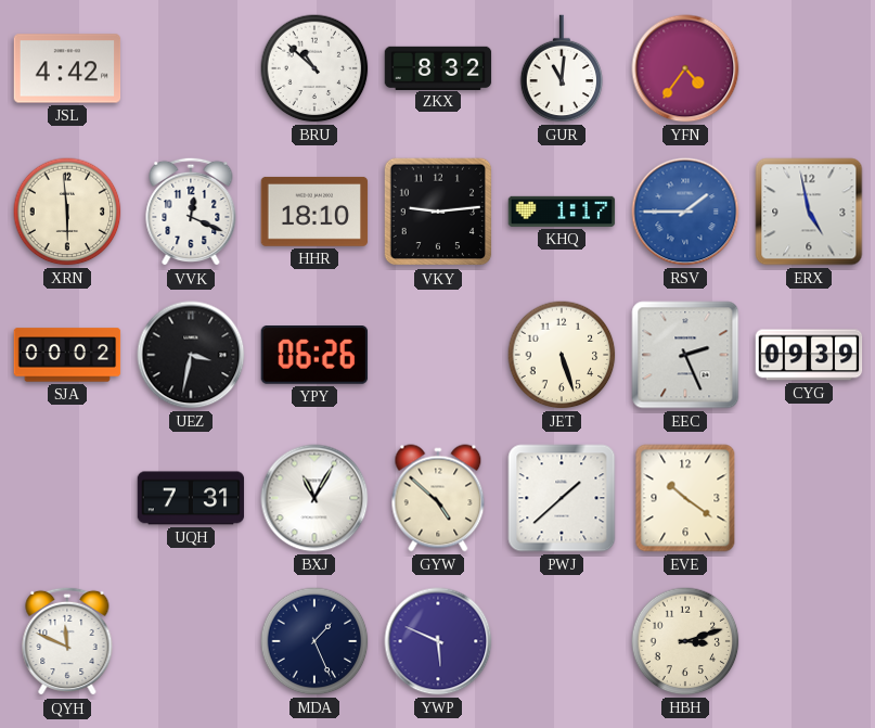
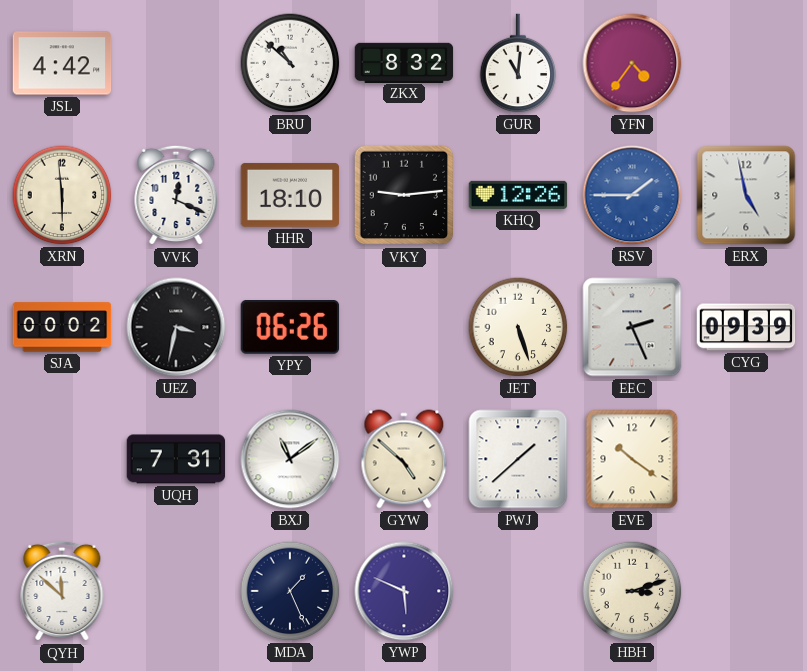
KHQ: 1:17 -> 12:26
BXJ: 11:05 -> 11:09
QYH: 11:49 -> 11:52
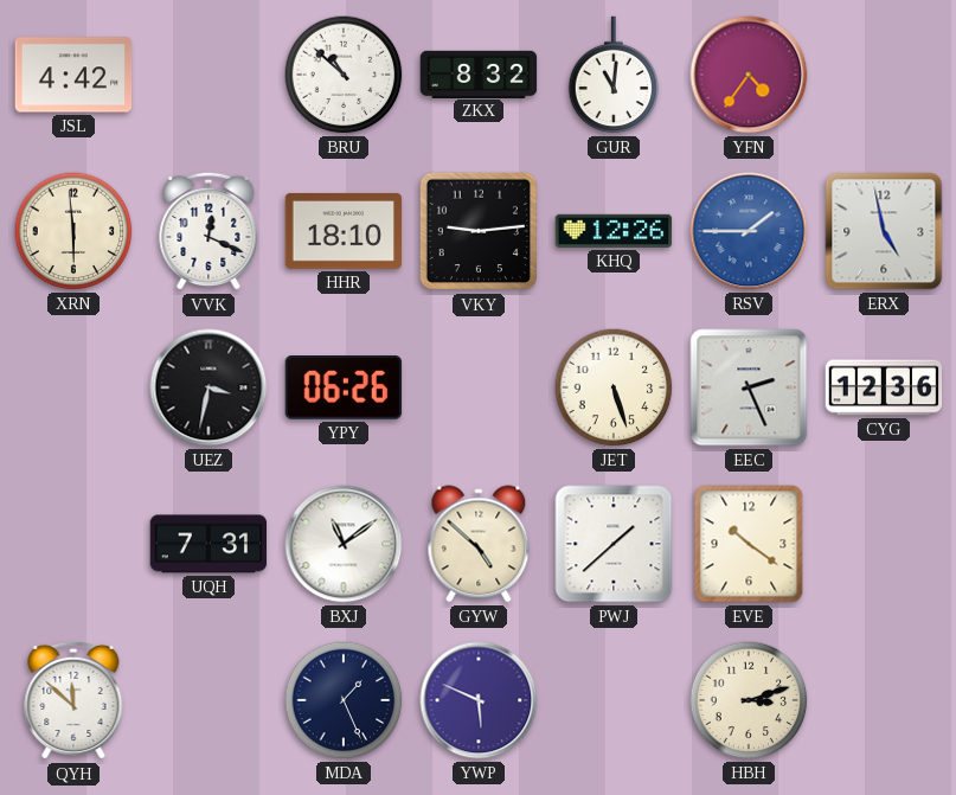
SJA: 00:02 -> none
CYG: 09:39 -> 12:36
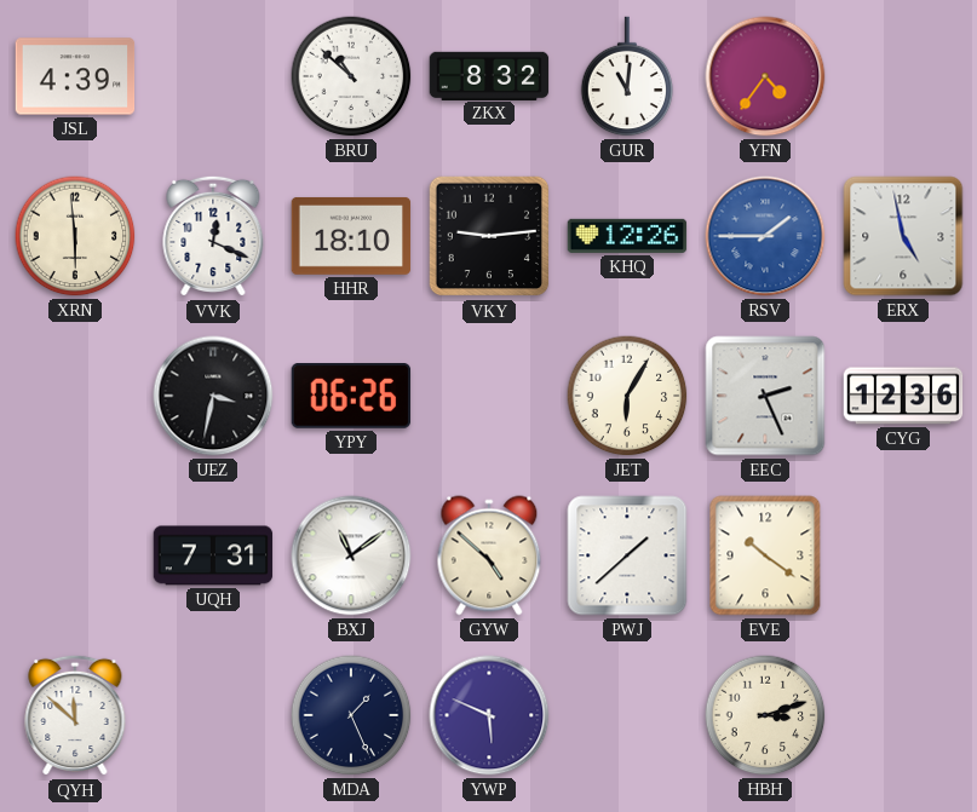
JSL: 4:42 -> 4:39
JET: 5:27 -> 6:05
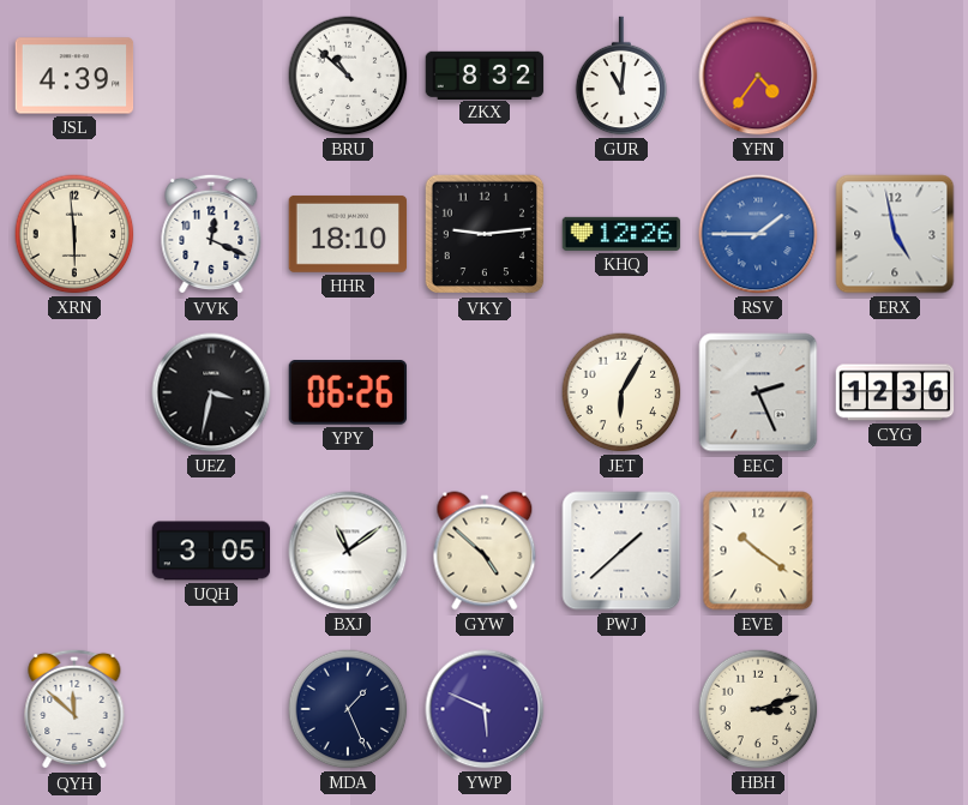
UQH: 7:31 -> 3:05
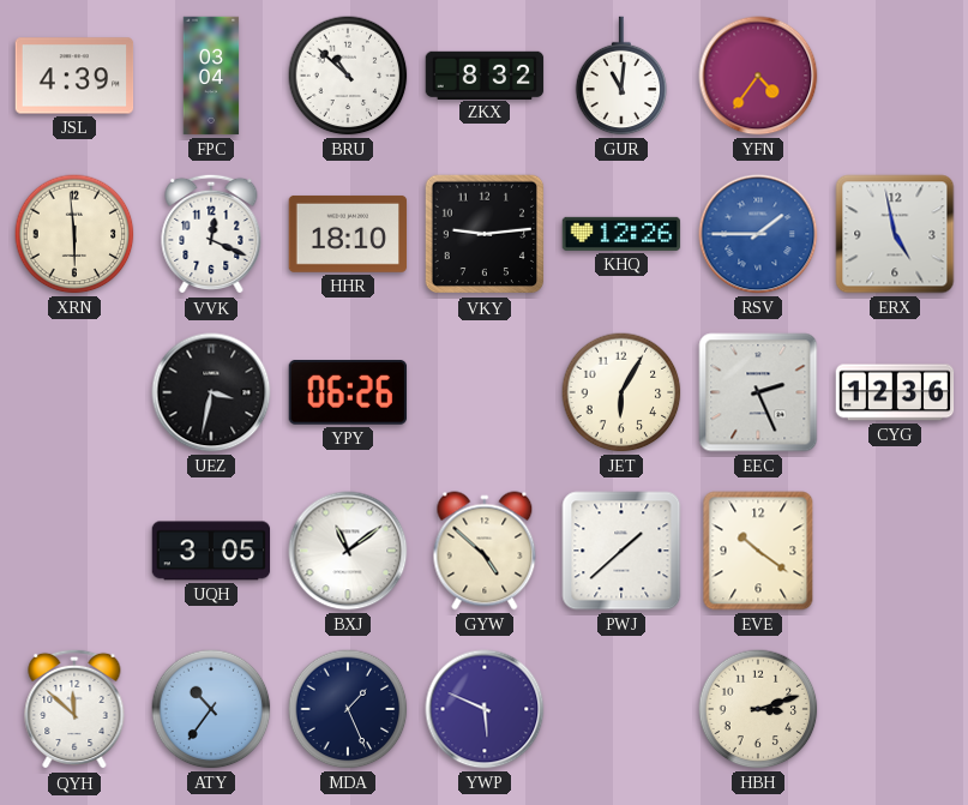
FPC: none -> 03:04
ATY: none -> 10:36
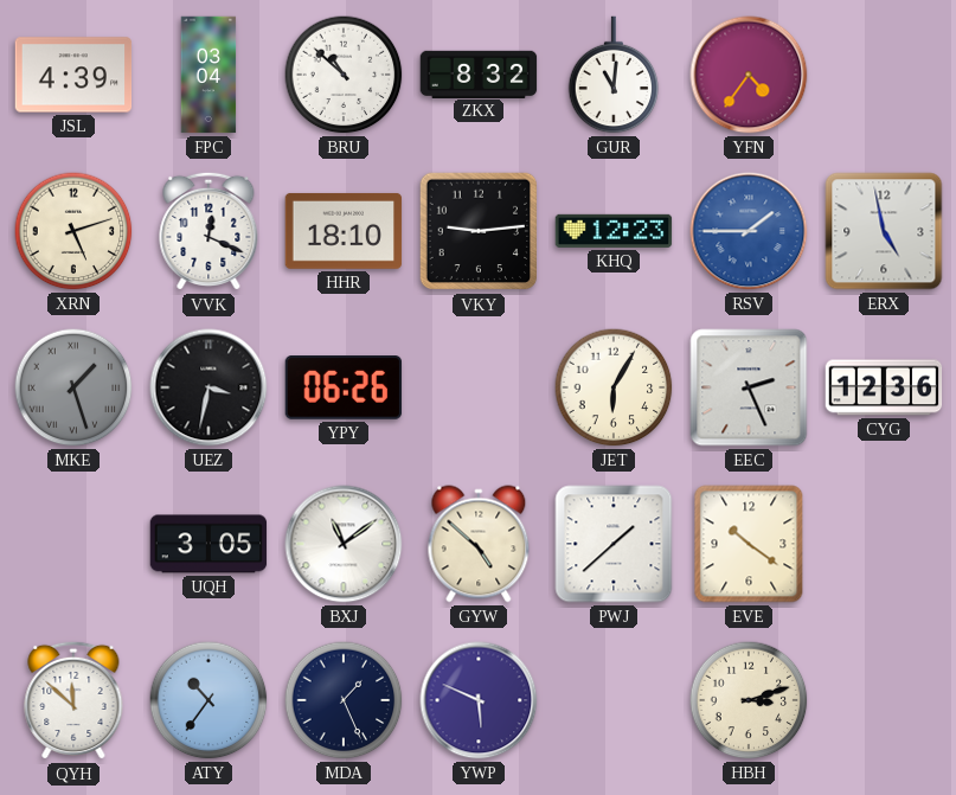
XRN: 5:59 -> 5:12
KHQ: 12:26 -> 12:23
MKE: none -> 1:27
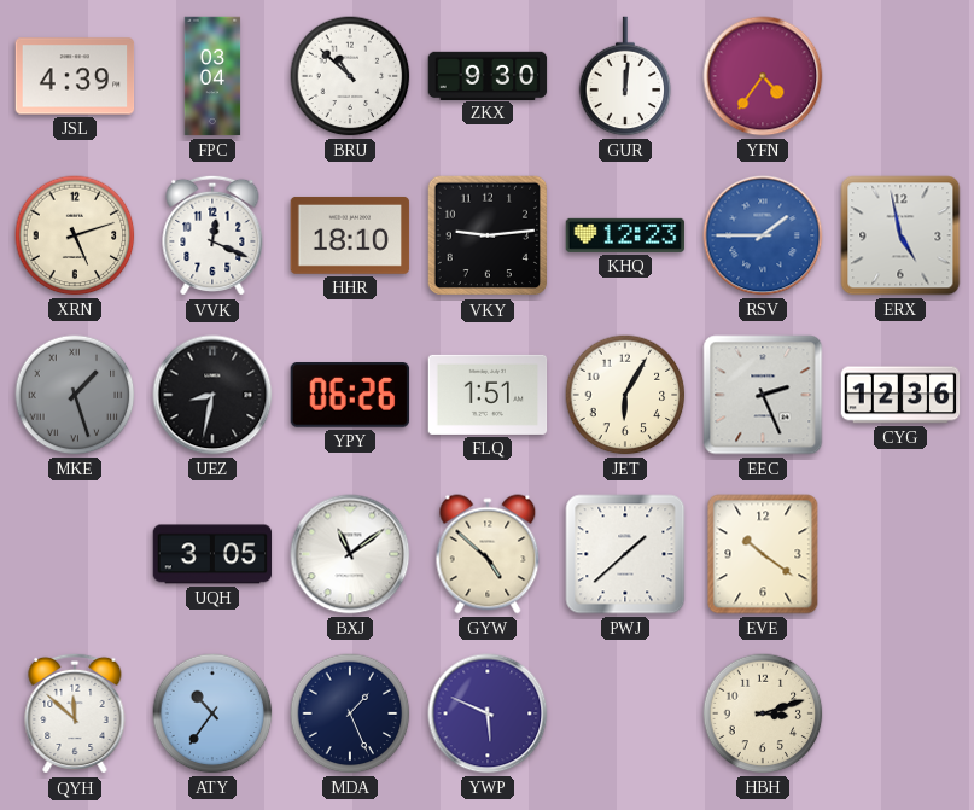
ZKX: 8:32 -> 9:30
GUR: 11:01 -> 12:01
UEZ: 3:32 -> 8:32
FLQ: none -> 1:51
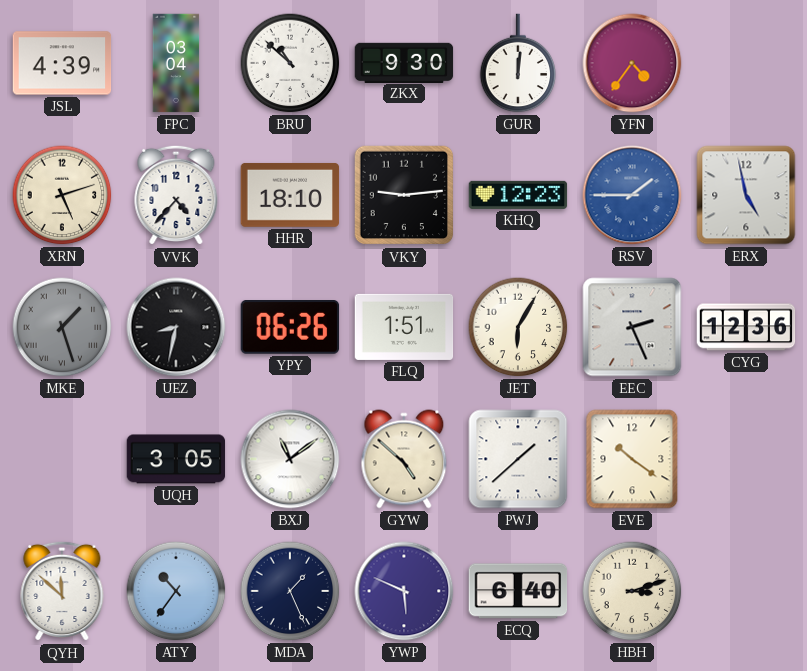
VVK: 12:19 -> 4:37
ECQ: none -> 6:40
